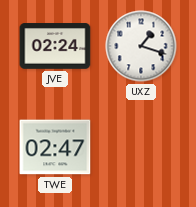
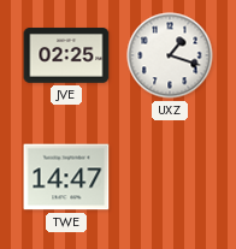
JVE: 02:24 -> 02:25
TWE: 02:47 -> 14:47
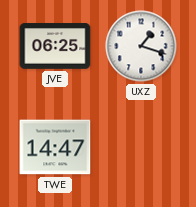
JVE: 02:25 -> 06:25
